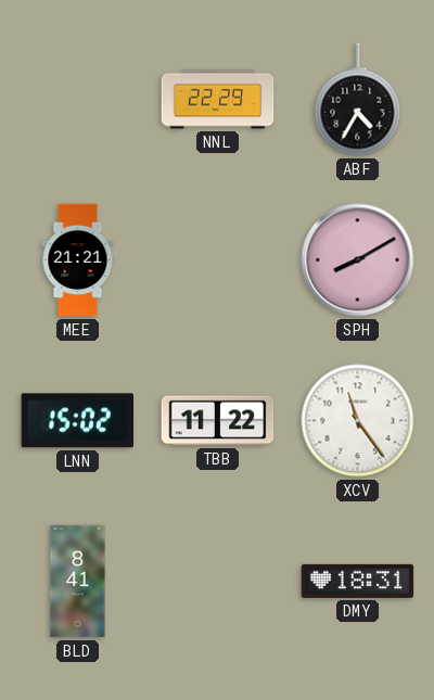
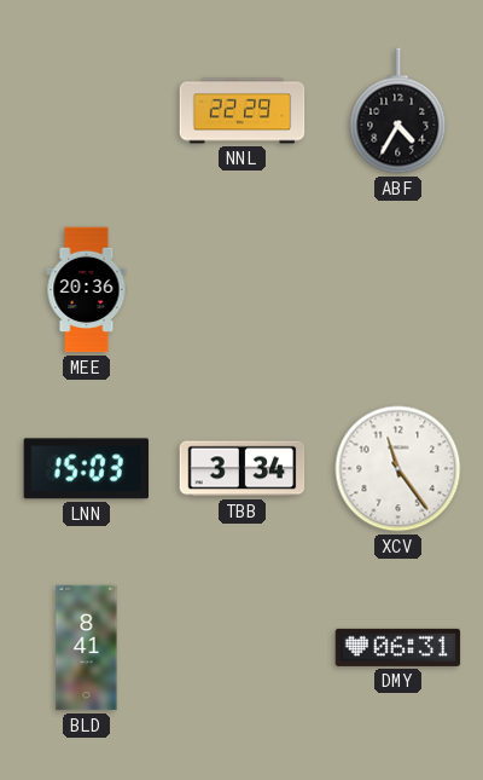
MEE: 21:21 -> 20:36
SPH: 8:10 -> none
LNN: 15:02 -> 15:03
TBB: 11:22 -> 3:34
DMY: 18:31 -> 06:31
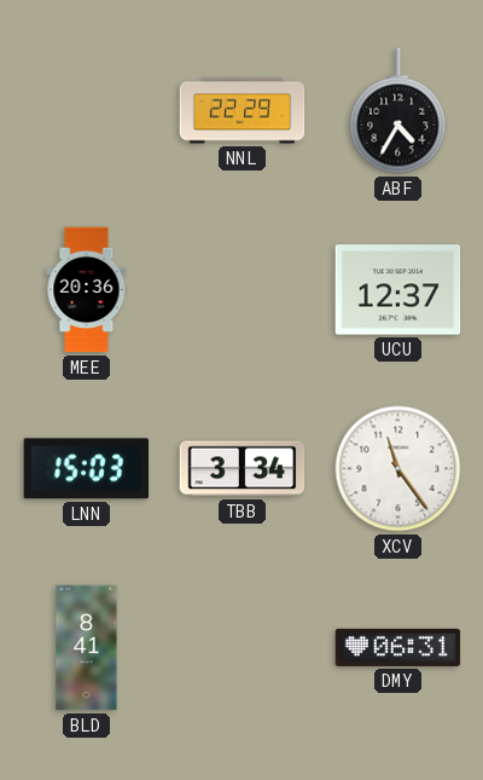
UCU: none -> 12:37
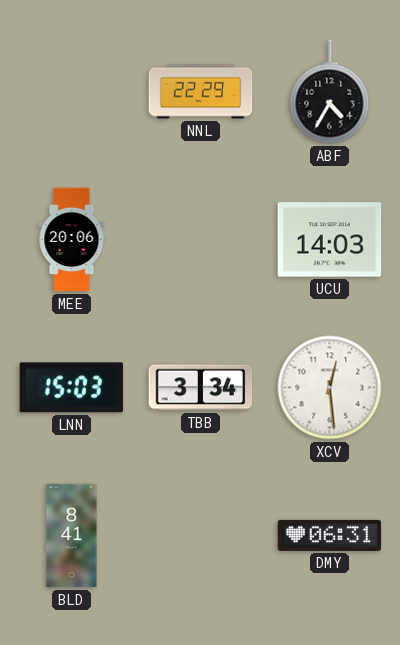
MEE: 20:36 -> 20:06
UCU: 12:37 -> 14:03
XCV: 11:24 -> 12:29
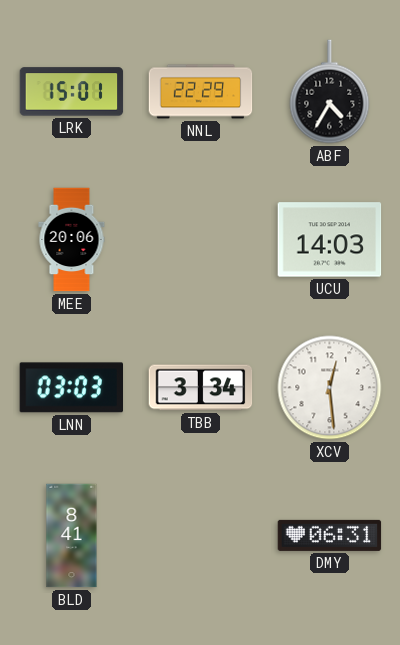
LRK: none -> 15:01
LNN: 15:03 -> 03:03
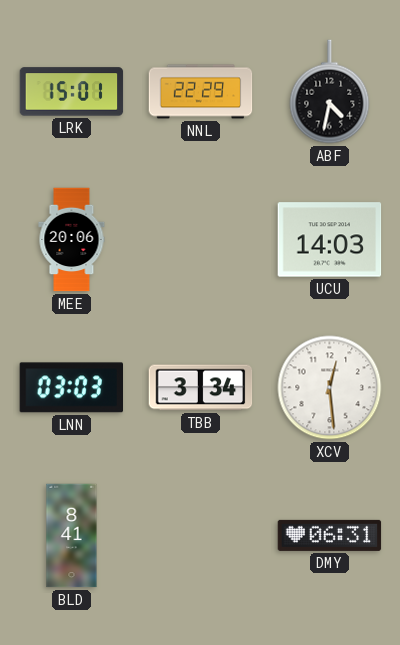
ABF: 4:35 -> 4:32
